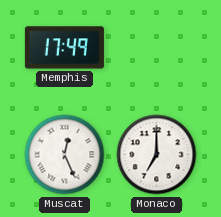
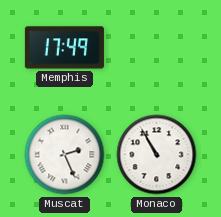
Muscat: 12:26 -> 2:26
Monaco: 7:00 -> 10:55
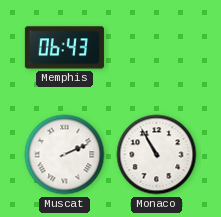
Memphis: 17:49 -> 06:43
Muscat: 2:26 -> 2:11
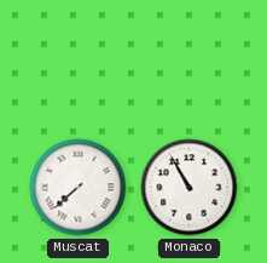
Memphis: 06:43 -> none
Muscat: 2:11 -> 7:38
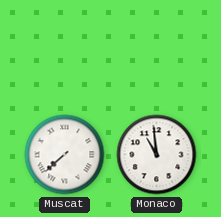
Monaco: 10:55 -> 10:59
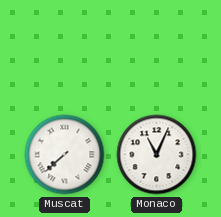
Monaco: 10:59 -> 11:04
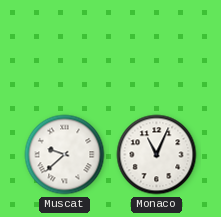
Muscat: 7:38 -> 9:38
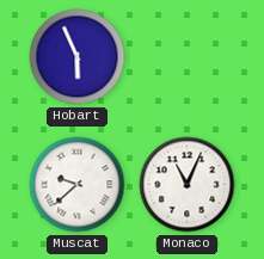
Hobart: none -> 5:56
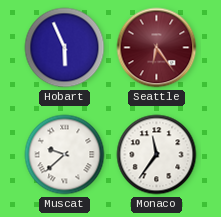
Seattle: none -> 6:24
Monaco: 11:04 -> 11:36
